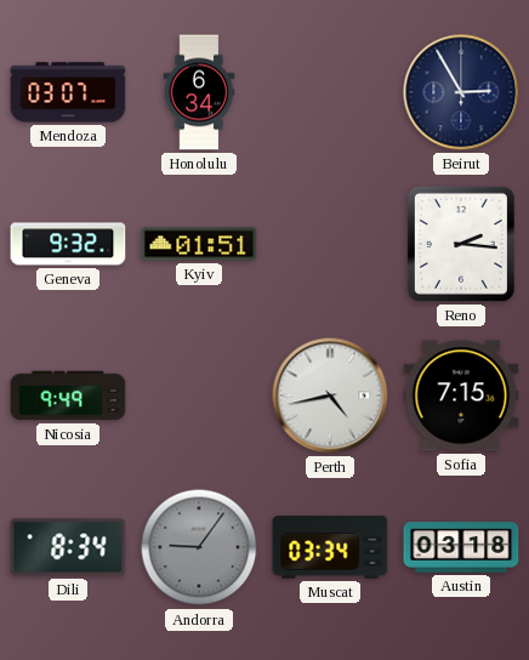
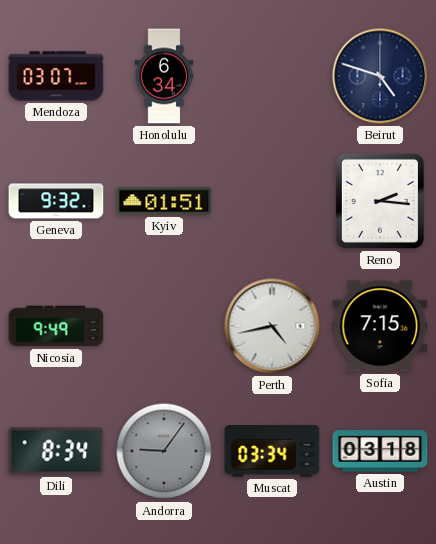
Beirut: 2:55 -> 4:48
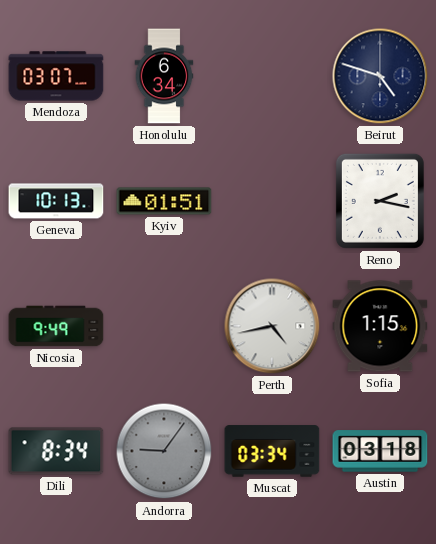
Geneva: 9:32 -> 10:13
Reno: 2:16 -> 2:17
Sofia: 7:15 -> 1:15
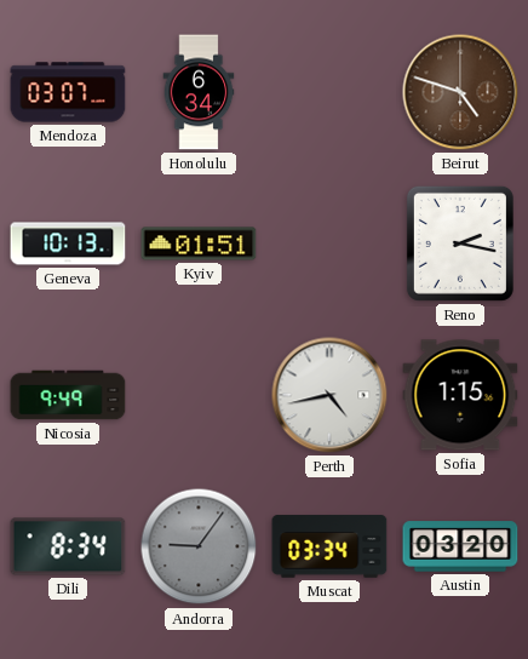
Beirut dial: navy -> brown
Austin: 03:18 -> 03:20
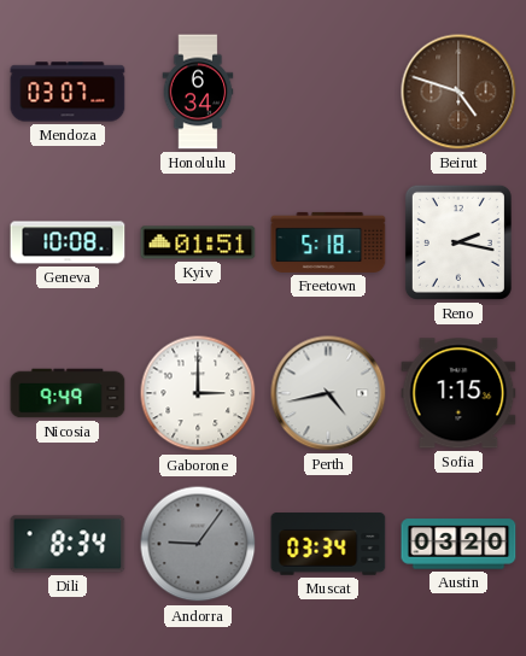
Geneva: 10:13 -> 10:08
Freetown: none -> 5:18
Gaborone: none -> 3:00
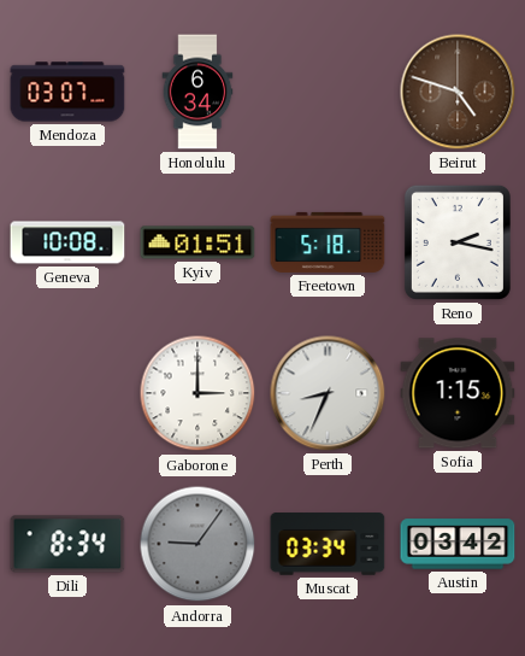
Nicosia: 9:49 -> none
Perth: 4:43 -> 8:34
Austin: 03:20 -> 03:42
